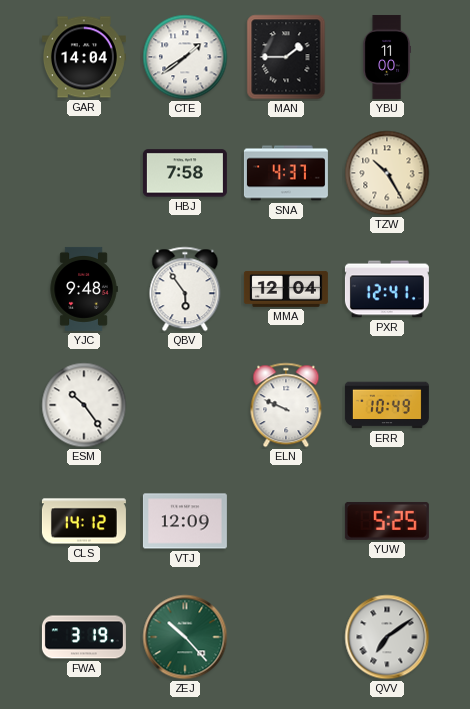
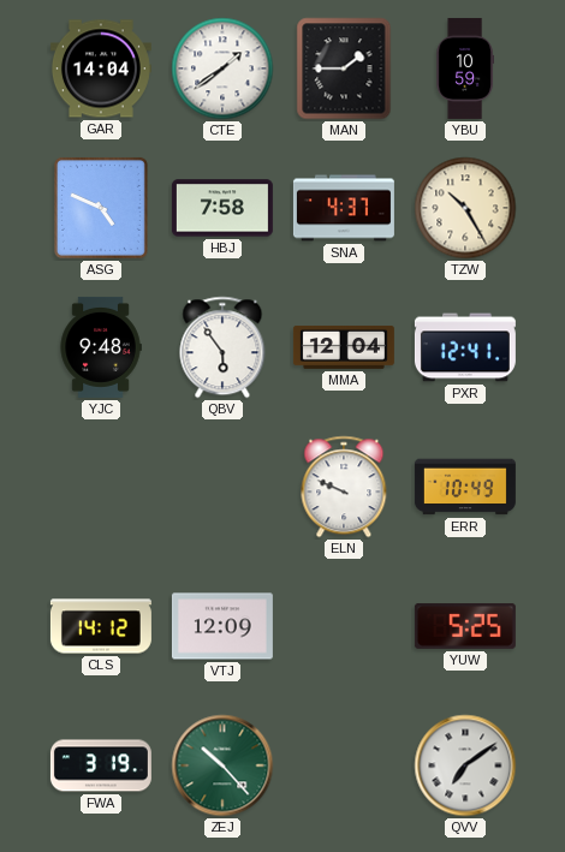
YBU: 11:00 -> 10:59
ASG: none -> 4:49
ESM: 10:24 -> none
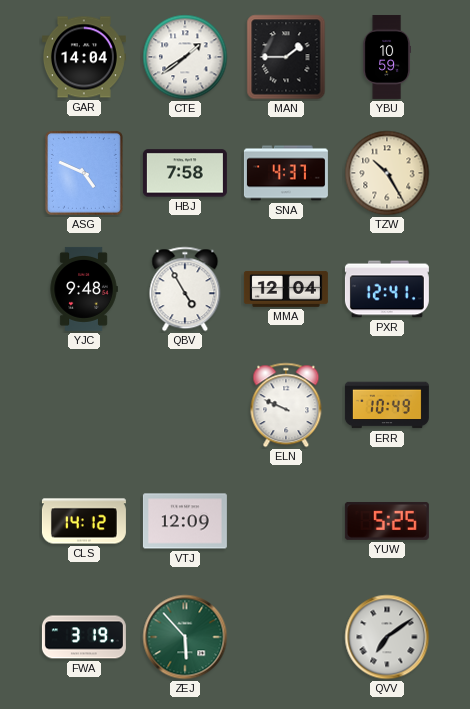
QBV: 5:54 -> 4:55
ZEJ: 10:23 -> 5:53
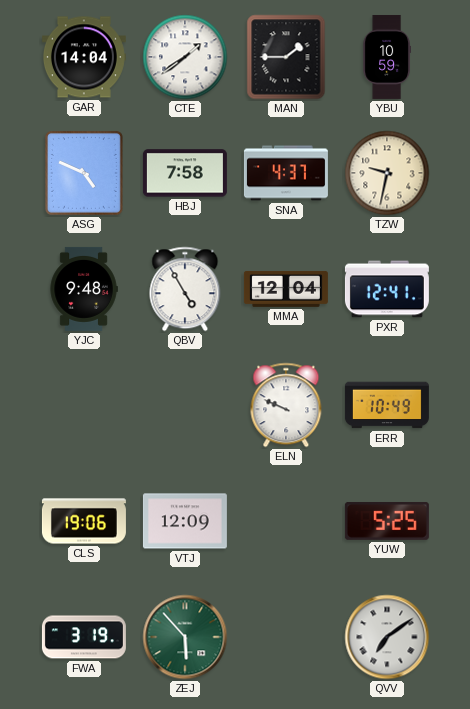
TZW: 10:25 -> 9:32
CLS: 14:12 -> 19:06
